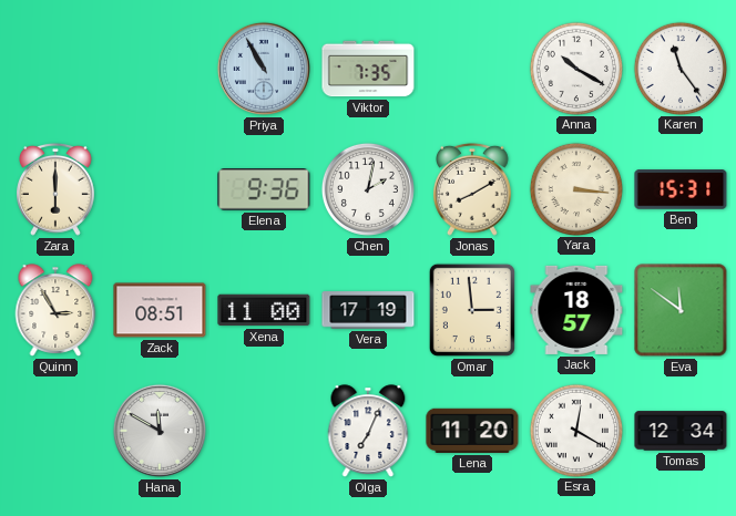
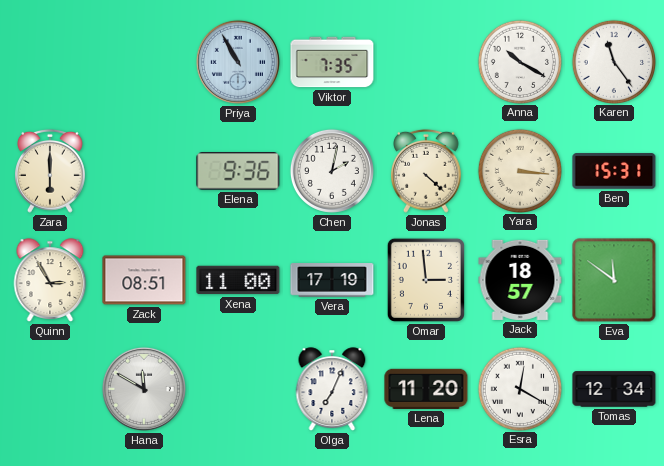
Jonas: 8:10 -> 4:22
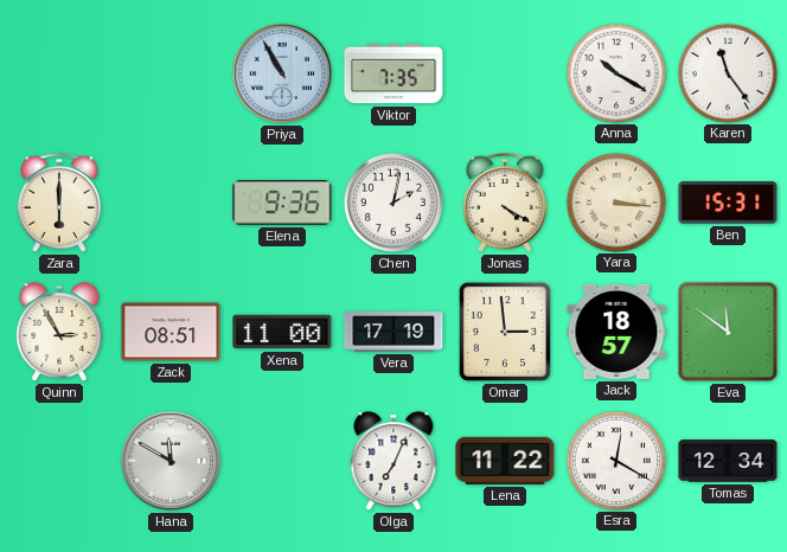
Jonas: 4:22 -> 4:20
Lena: 11:20 -> 11:22
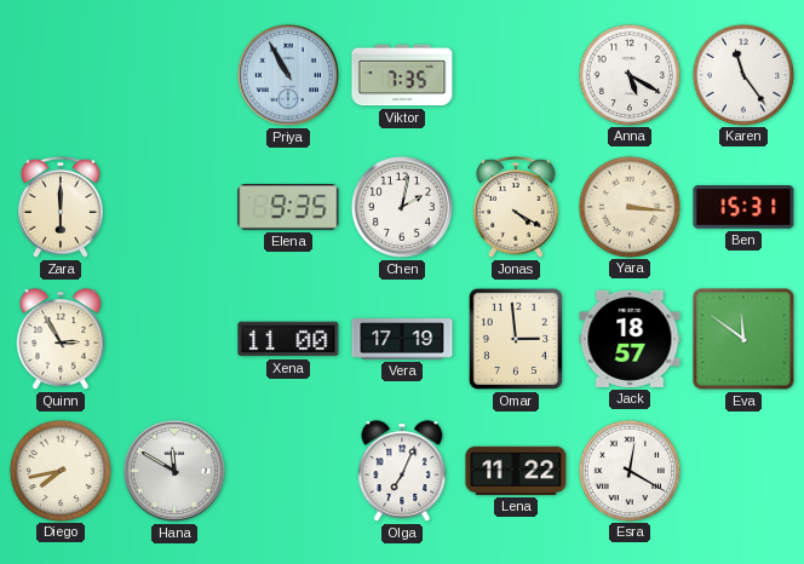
Anna: 10:20 -> 5:20
Elena: 9:36 -> 9:35
Zack: 08:51 -> none
Diego: none -> 7:43
Tomas: 12:34 -> none
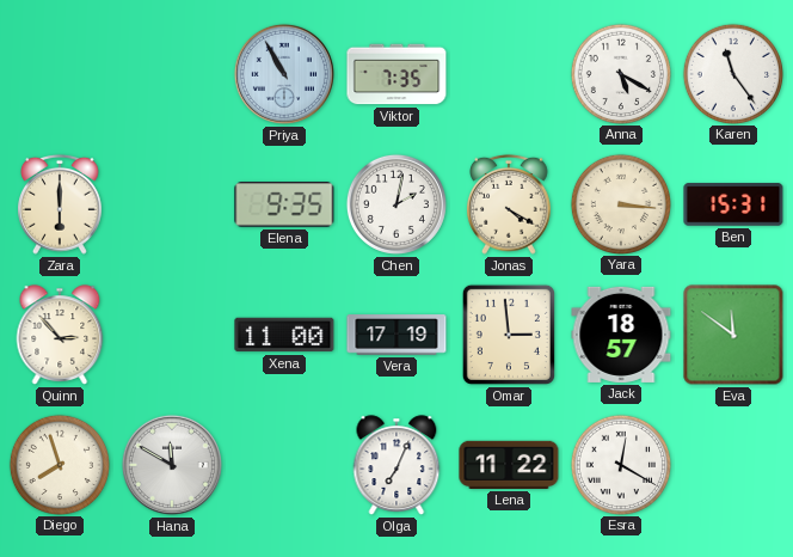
Quinn: 2:55 -> 2:53
Diego: 7:43 -> 7:57
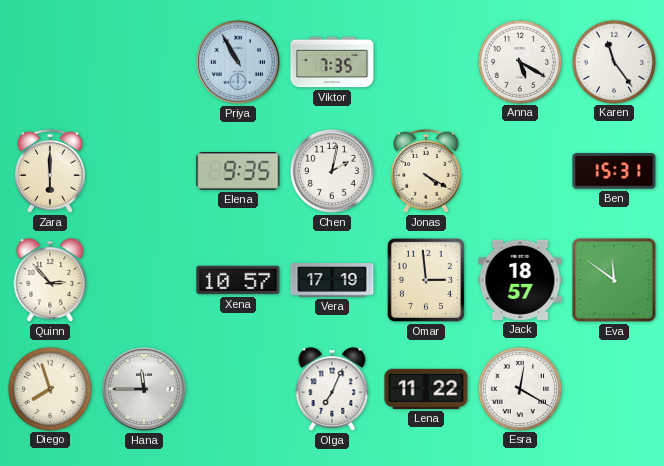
Yara: 3:16 -> none
Xena: 11:00 -> 10:57
Hana: 11:50 -> 11:45
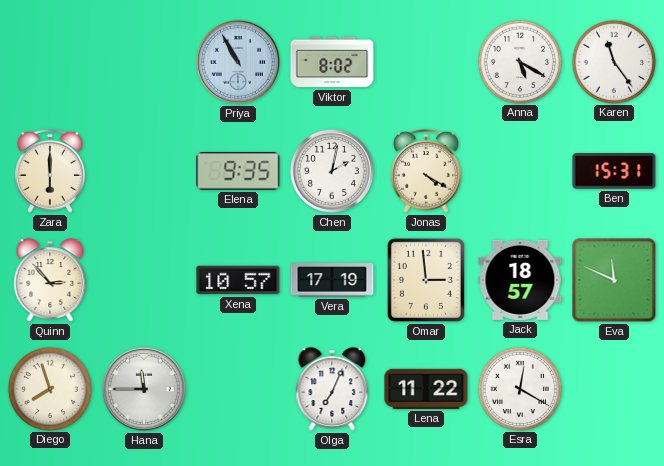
Viktor: 7:35 -> 8:02
Eva: 11:51 -> 11:49
